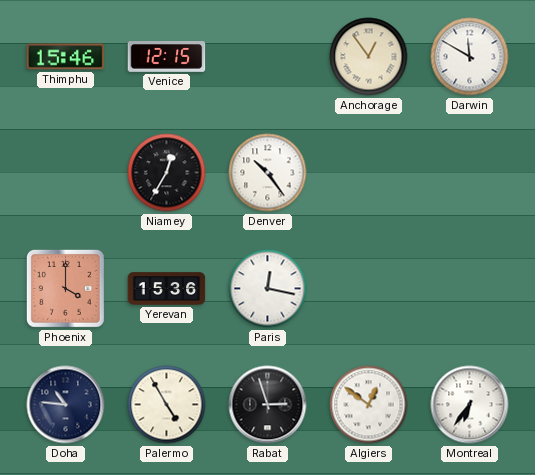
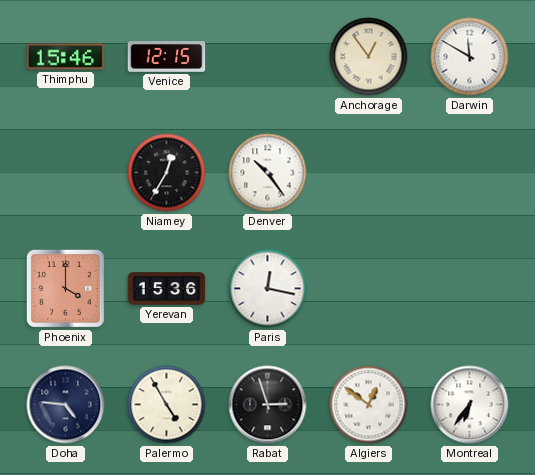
Doha: 10:46 -> 4:46
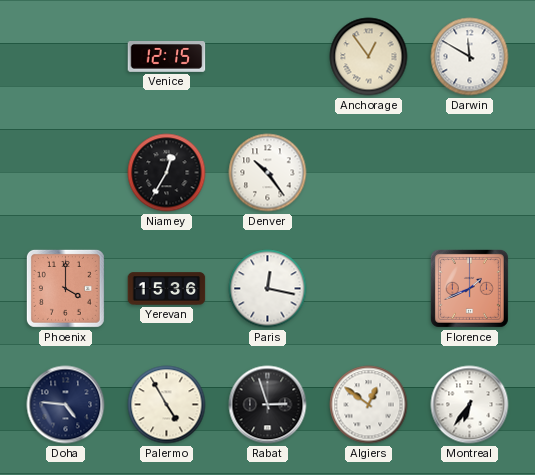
Thimphu: 15:46 -> none
Florence: none -> 1:41
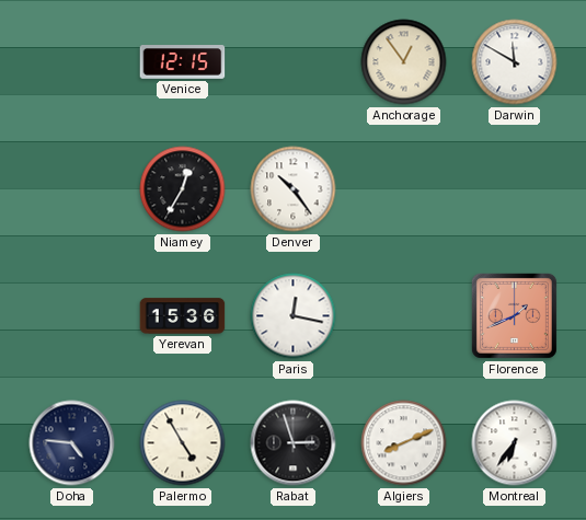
Phoenix: 4:00 -> none
Algiers: 12:51 -> 8:11
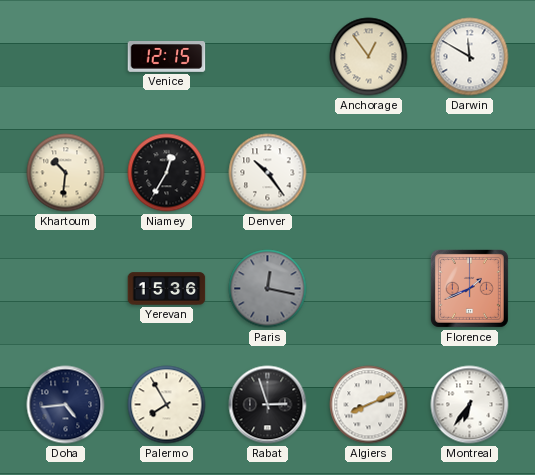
Khartoum: none -> 10:31
Paris dial: white -> grey
Doha: 4:46 -> 4:44
Palermo: 4:55 -> 7:55
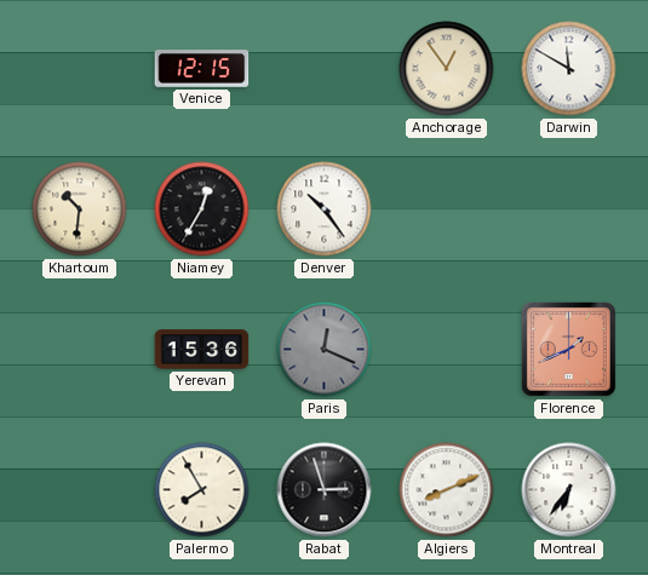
Paris: 12:17 -> 12:19
Doha: 4:44 -> none
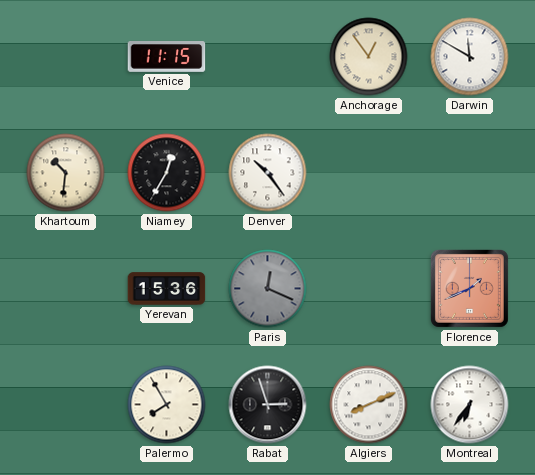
Venice: 12:15 -> 11:15
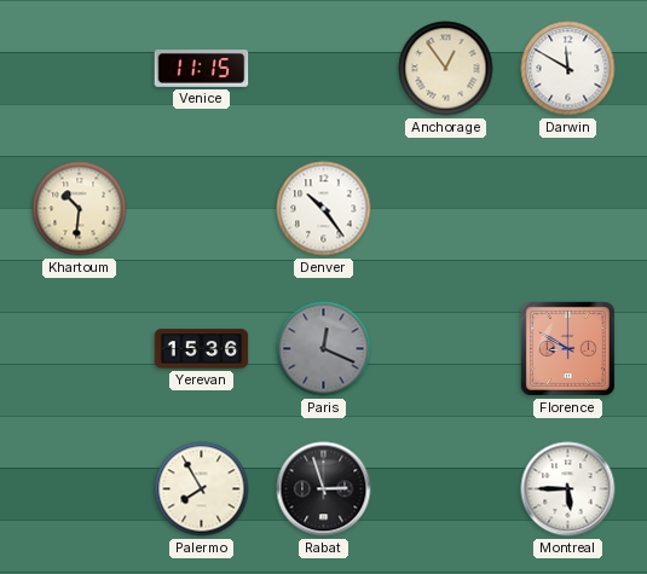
Niamey: 12:35 -> none
Florence: 1:41 -> 8:50
Algiers: 8:11 -> none
Montreal: 6:36 -> 5:45
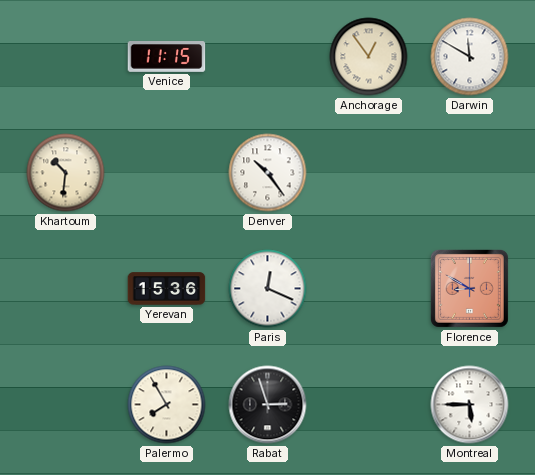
Paris dial: grey -> white
